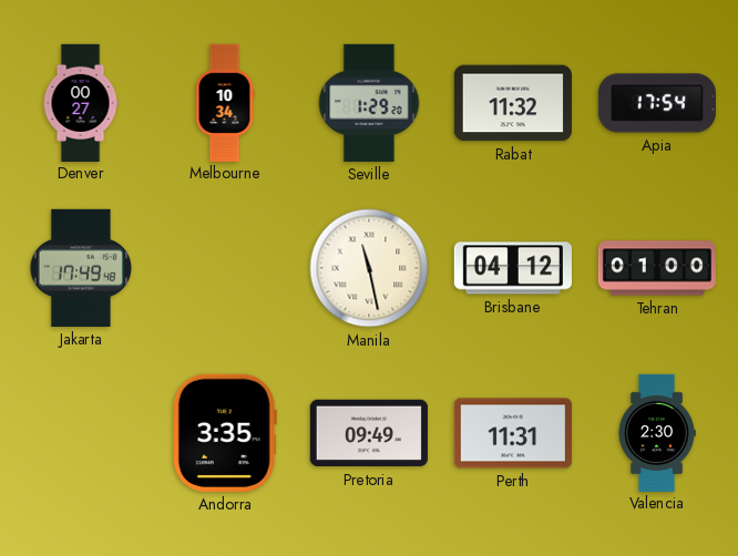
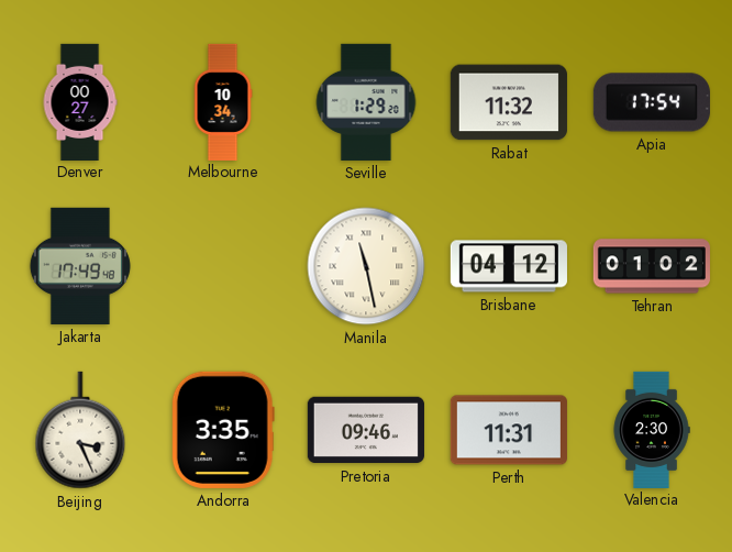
Tehran: 01:00 -> 01:02
Beijing: none -> 3:26
Pretoria: 09:49 -> 09:46
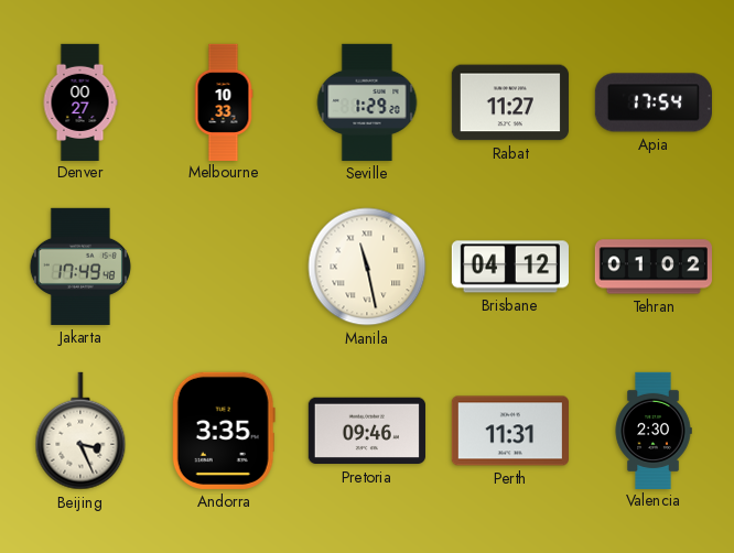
Melbourne: 10:34 -> 10:33
Rabat: 11:32 -> 11:27
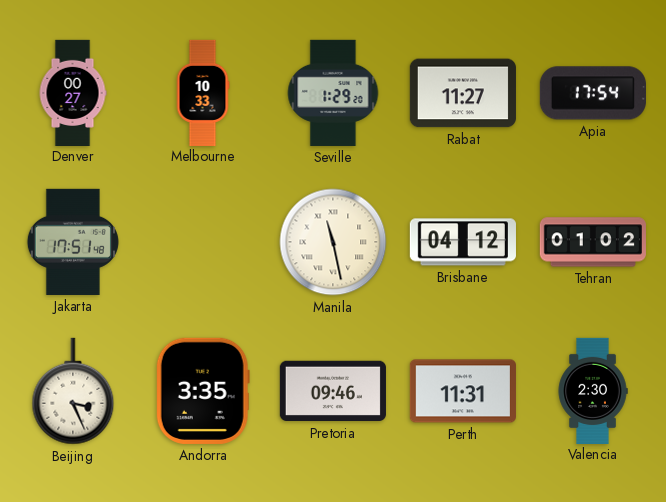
Jakarta: 17:49 -> 17:51
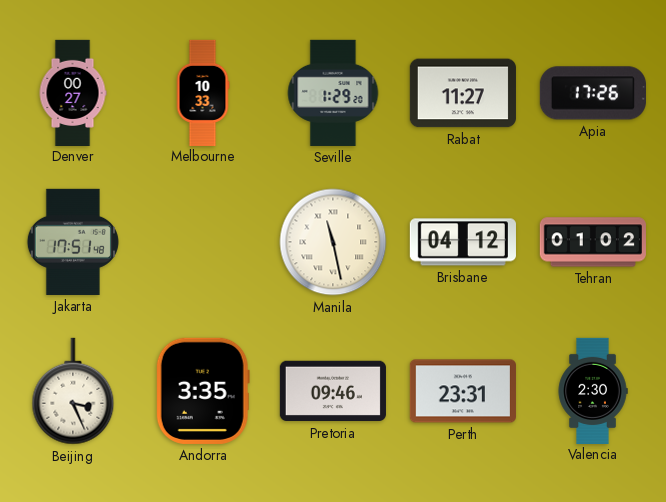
Apia: 17:54 -> 17:26
Perth: 11:31 -> 23:31
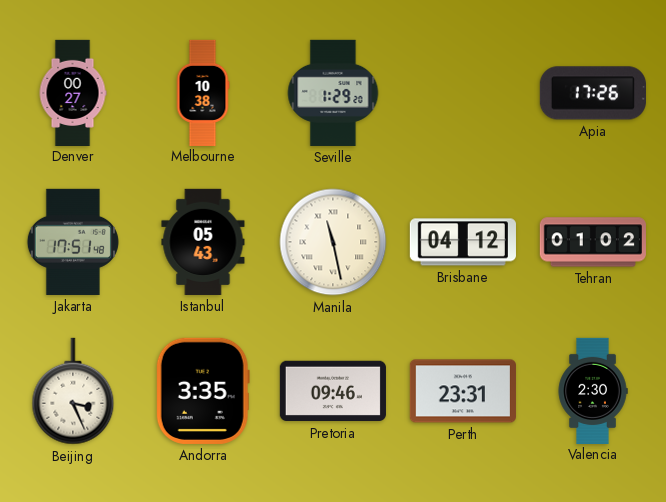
Melbourne: 10:33 -> 10:38
Rabat: 11:27 -> none
Istanbul: none -> 05:43
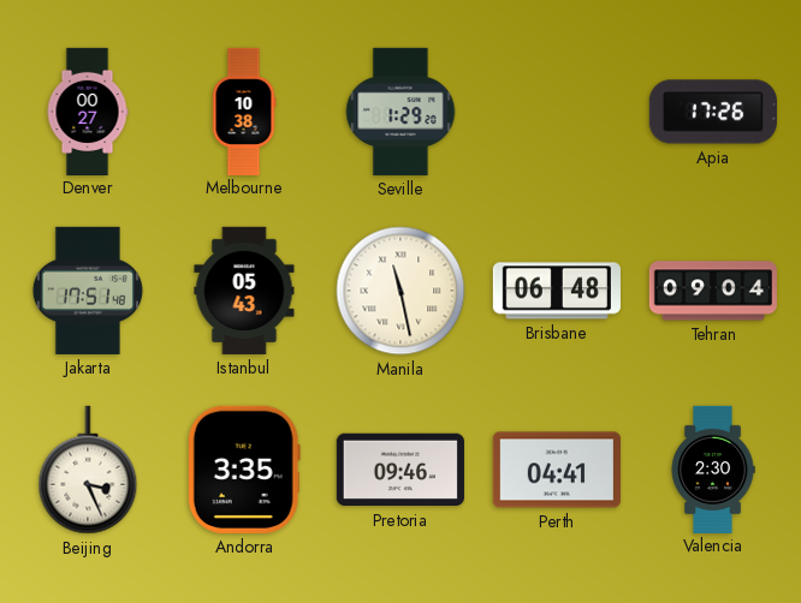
Brisbane: 04:12 -> 06:48
Tehran: 01:02 -> 09:04
Perth: 23:31 -> 04:41
